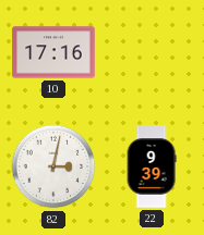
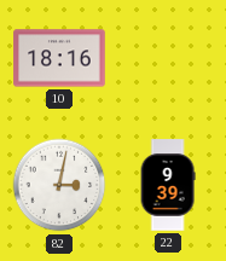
10: 17:16 -> 18:16
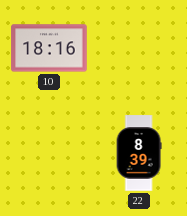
82: 3:02 -> none
22: 9:39 -> 8:39
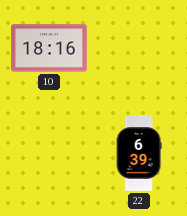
22: 8:39 -> 6:39
